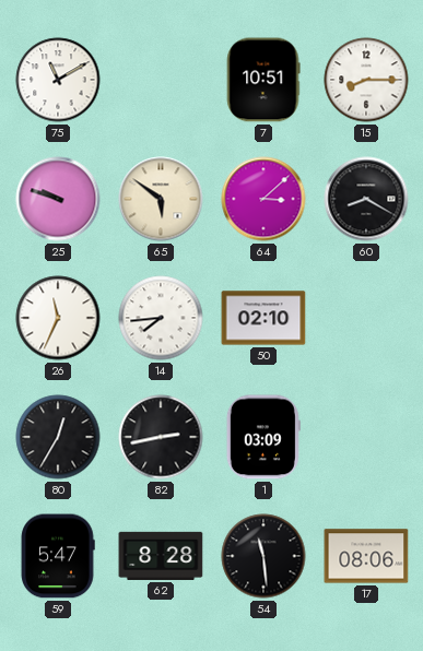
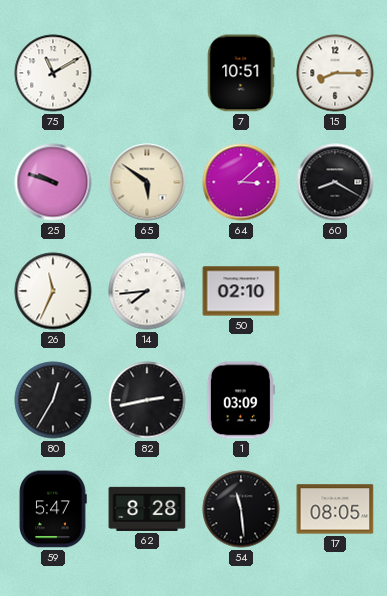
17: 08:06 -> 08:05
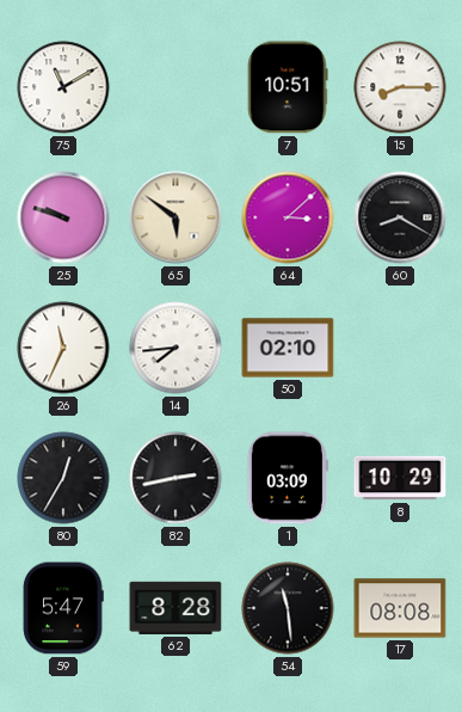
8: none -> 10:29
17: 08:05 -> 08:08
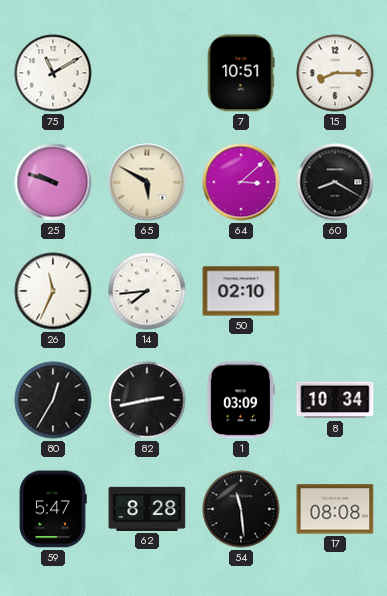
65: 5:51 -> 5:50
8: 10:29 -> 10:34
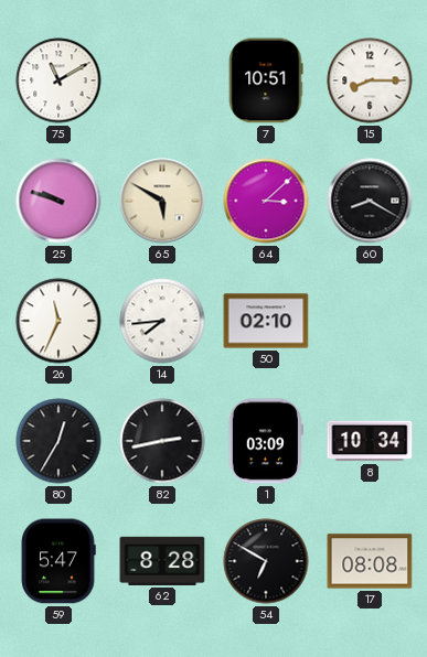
54: 11:29 -> 6:50
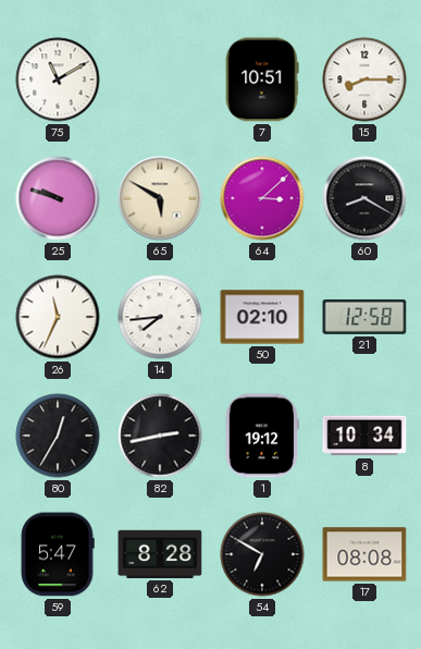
21: none -> 12:58
1: 03:09 -> 19:12
